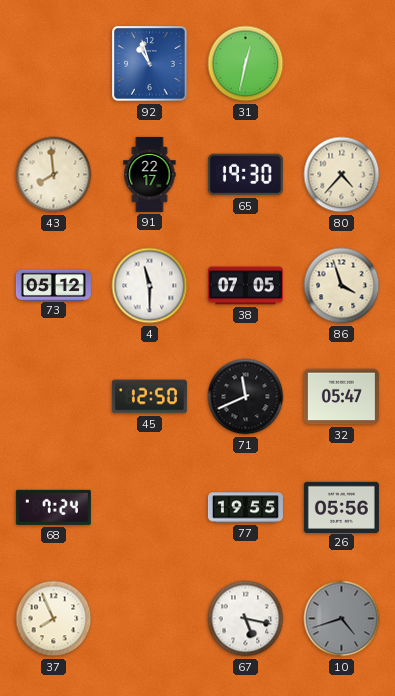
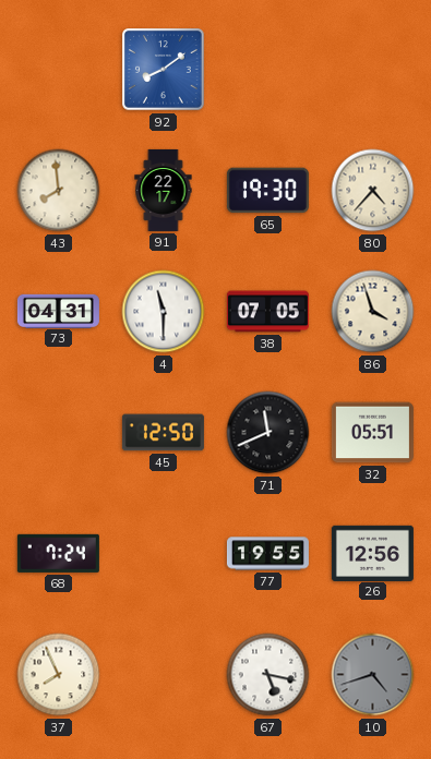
92: 10:57 -> 8:09
31: 12:32 -> none
73: 05:12 -> 04:31
32: 05:47 -> 05:51
26: 05:56 -> 12:56
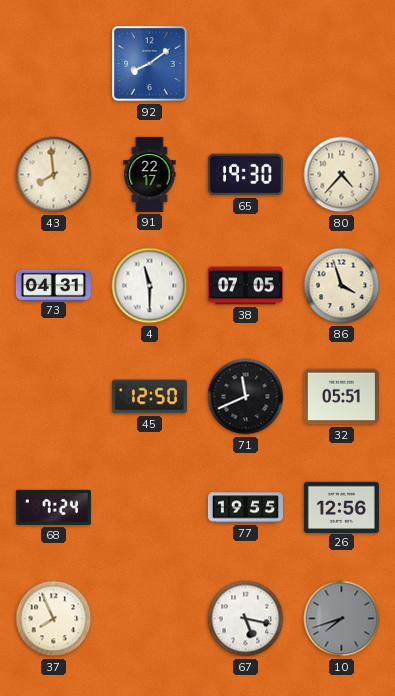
10: 4:42 -> 7:42
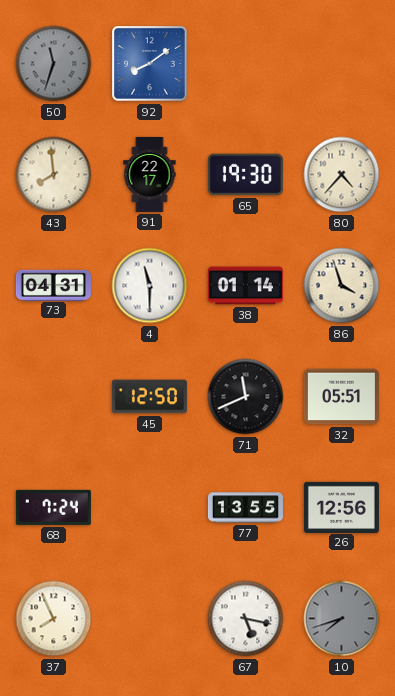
50: none -> 11:33
38: 07:05 -> 01:14
77: 19:55 -> 13:55
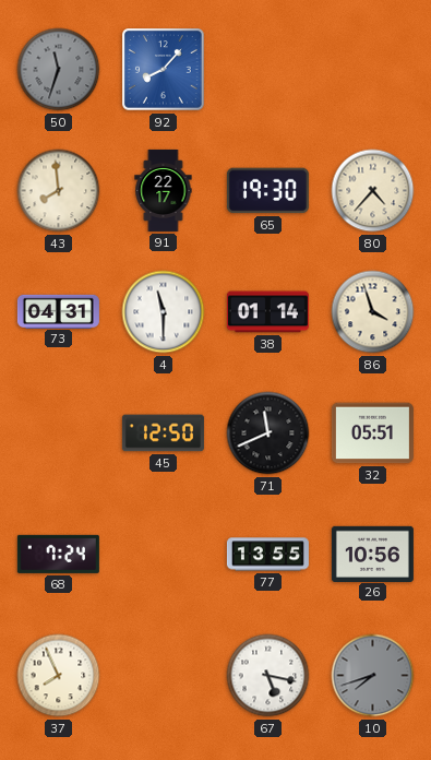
92: 8:09 -> 8:07
26: 12:56 -> 10:56
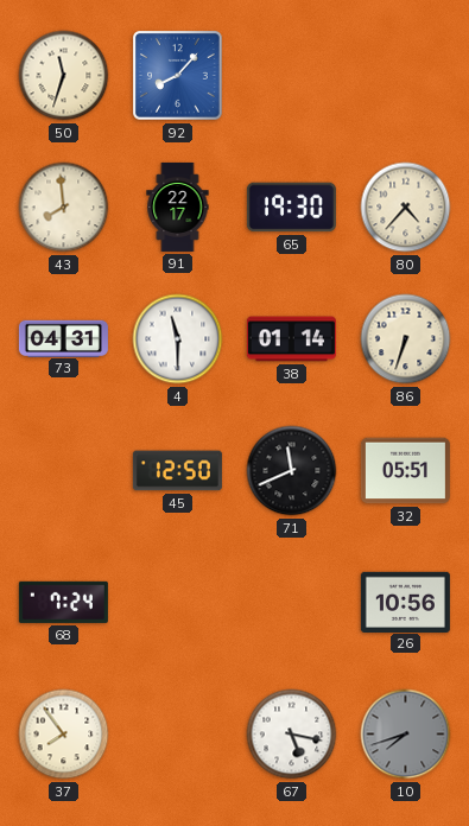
50 dial: grey -> cream
86: 3:57 -> 6:33
77: 13:55 -> none
37: 7:56 -> 7:54
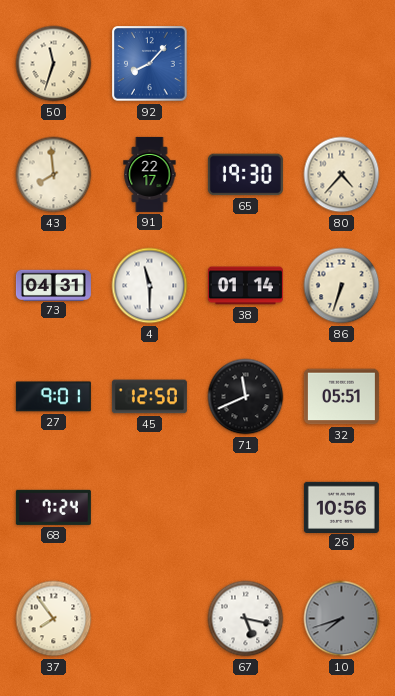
27: none -> 9:01
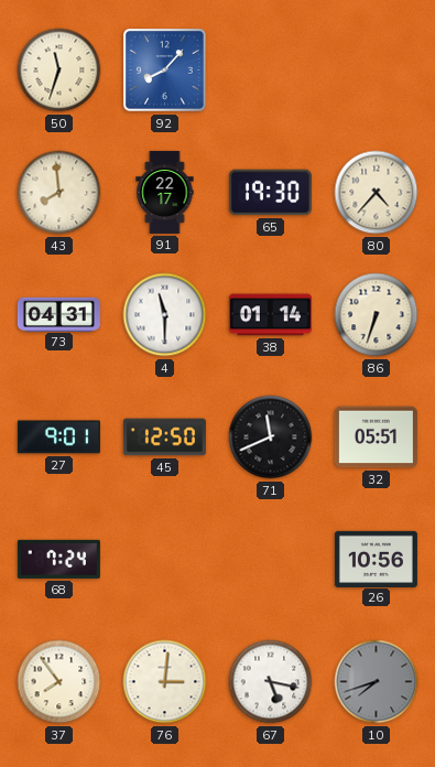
76: none -> 3:01
